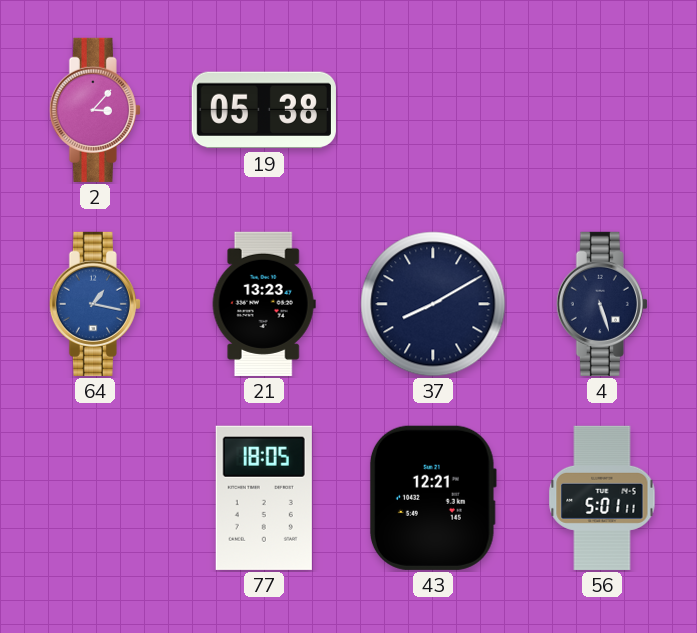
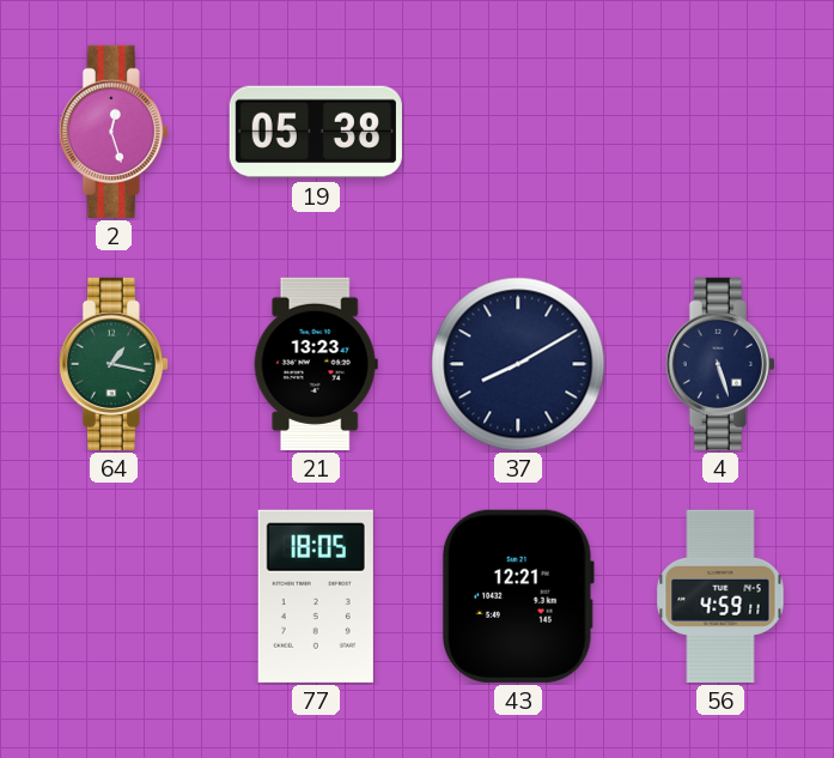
2: 3:07 -> 12:27
64 dial: blue -> green
56: 5:01 -> 4:59
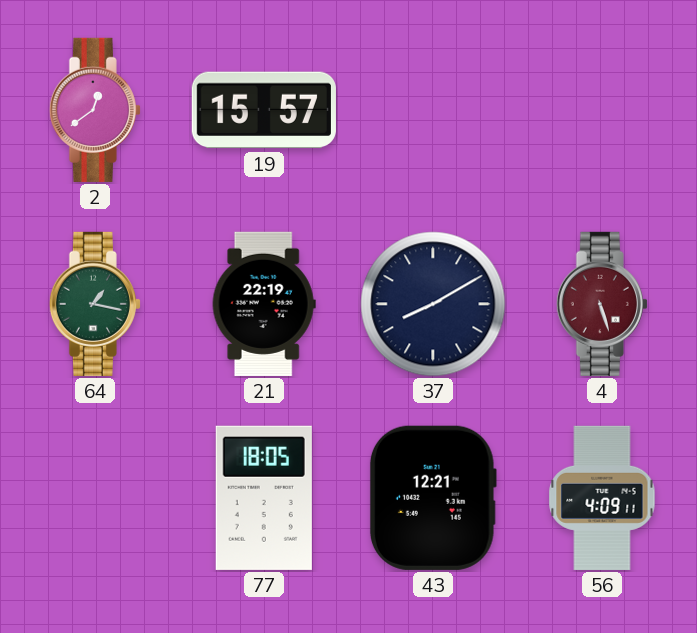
2: 12:27 -> 12:39
19: 05:38 -> 15:57
21: 13:23 -> 22:19
4 dial: navy -> burgundy
56: 4:59 -> 4:09
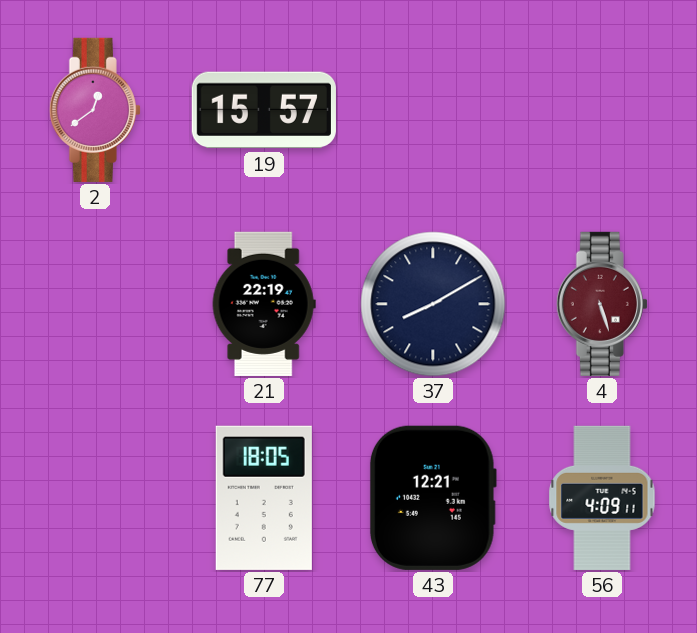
64: 1:17 -> none
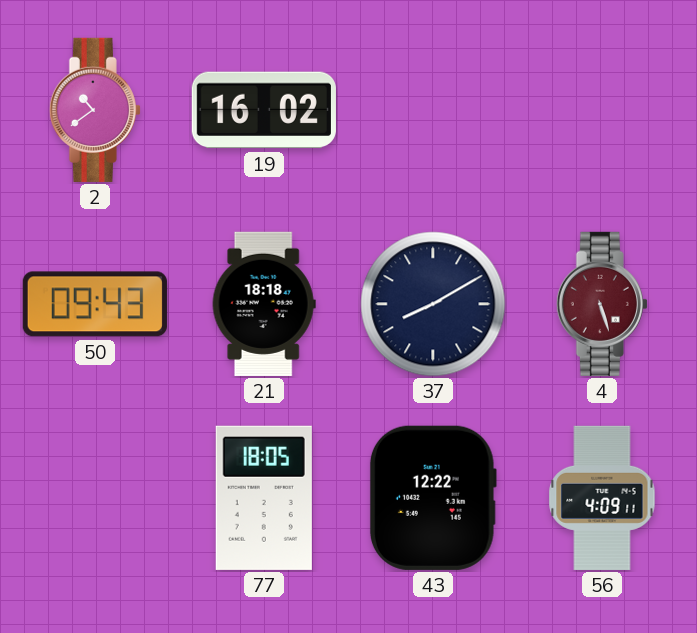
2: 12:39 -> 10:39
19: 15:57 -> 16:02
50: none -> 09:43
21: 22:19 -> 18:18
43: 12:21 -> 12:22
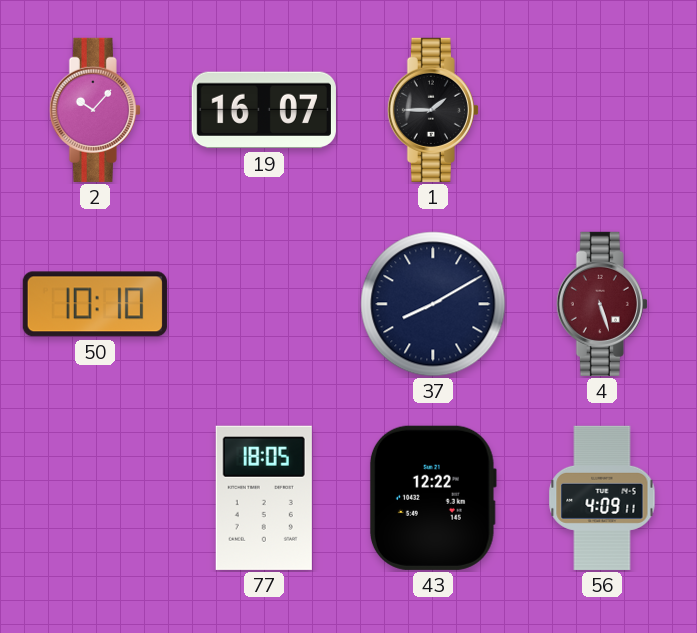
2: 10:39 -> 10:07
19: 16:02 -> 16:07
1: none -> 1:45
50: 09:43 -> 10:10
21: 18:18 -> none
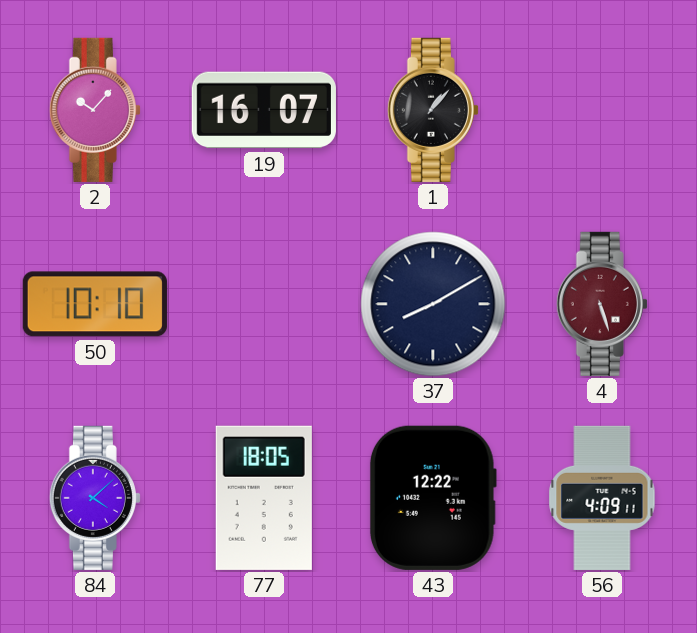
1: 1:45 -> 1:07
84: none -> 4:08
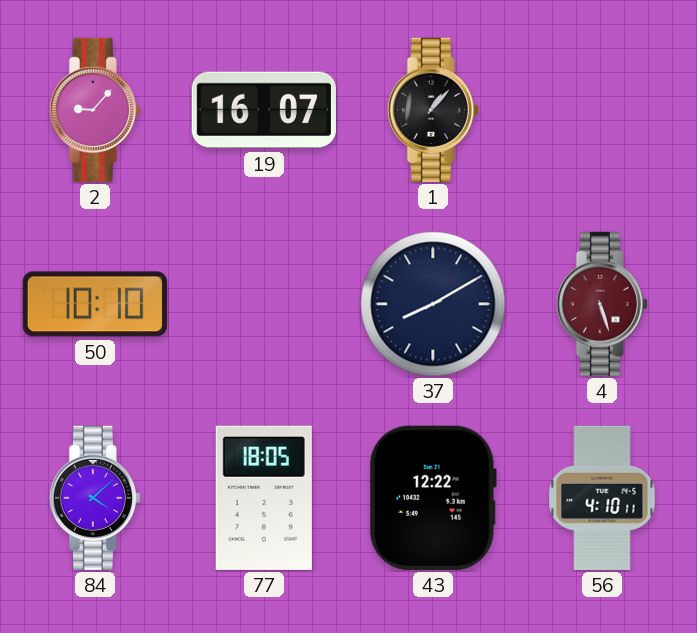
2: 10:07 -> 9:07
56: 4:09 -> 4:10
